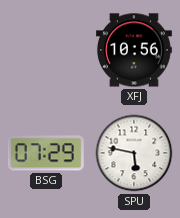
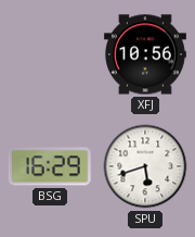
BSG: 07:29 -> 16:29
SPU: 5:47 -> 5:42
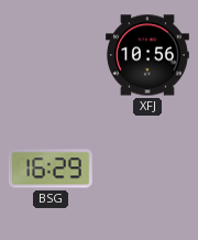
SPU: 5:42 -> none
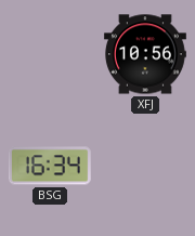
BSG: 16:29 -> 16:34
